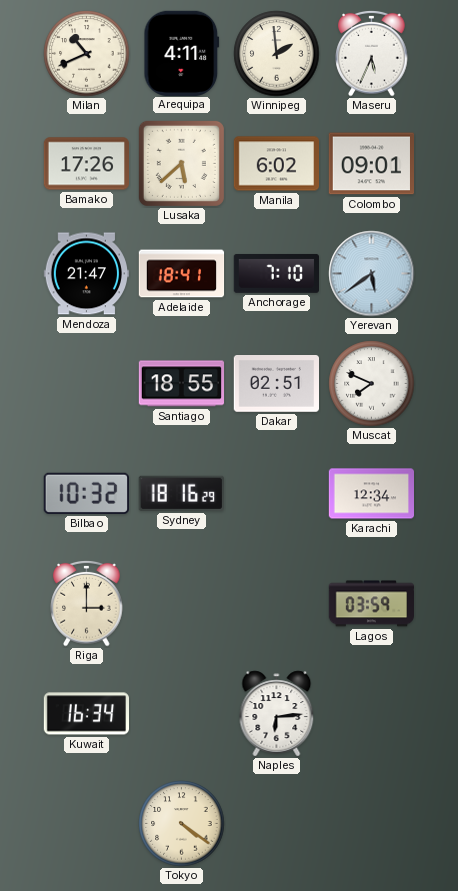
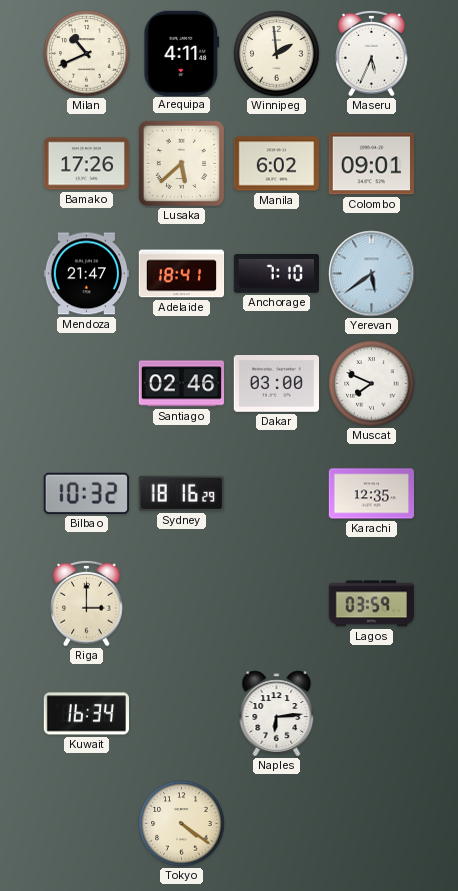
Santiago: 18:55 -> 02:46
Dakar: 02:51 -> 03:00
Karachi: 12:34 -> 12:35
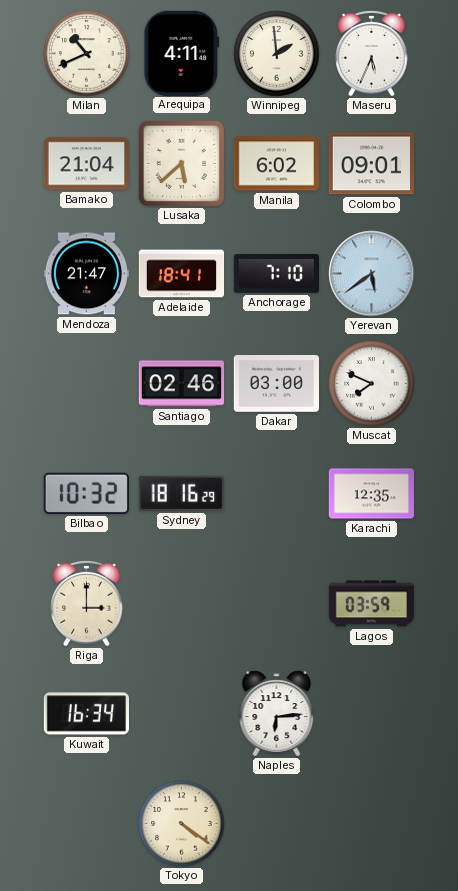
Bamako: 17:26 -> 21:04
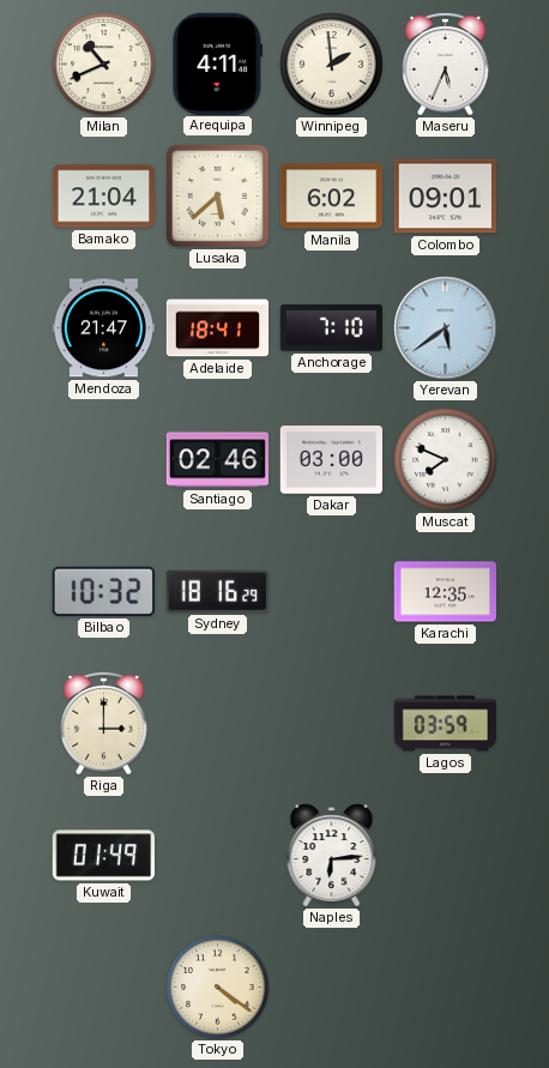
Kuwait: 16:34 -> 01:49
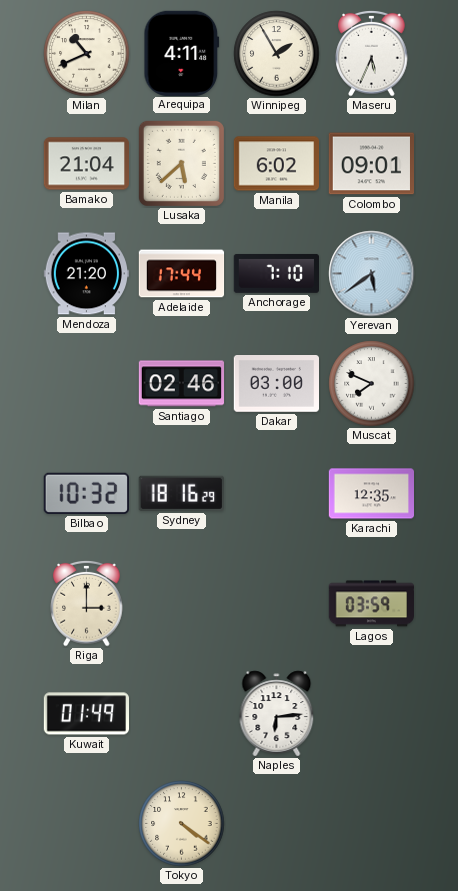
Winnipeg: 1:59 -> 1:55
Mendoza: 21:47 -> 21:20
Adelaide: 18:41 -> 17:44
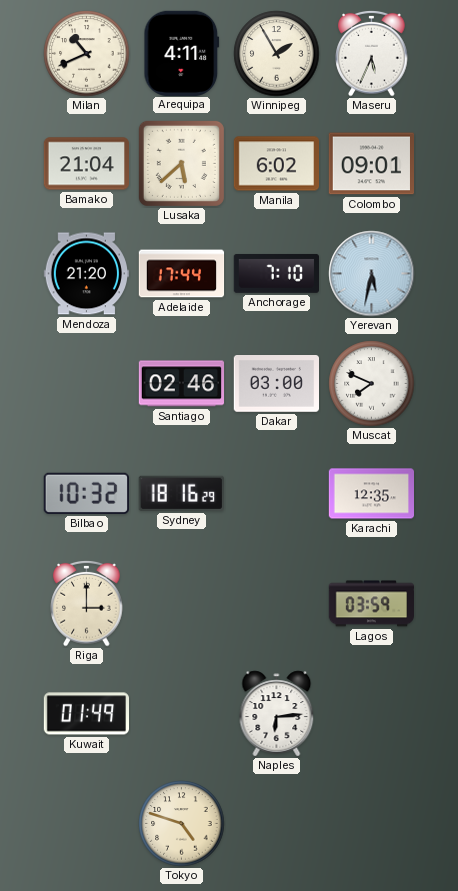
Yerevan: 5:39 -> 5:32
Tokyo: 4:21 -> 4:48
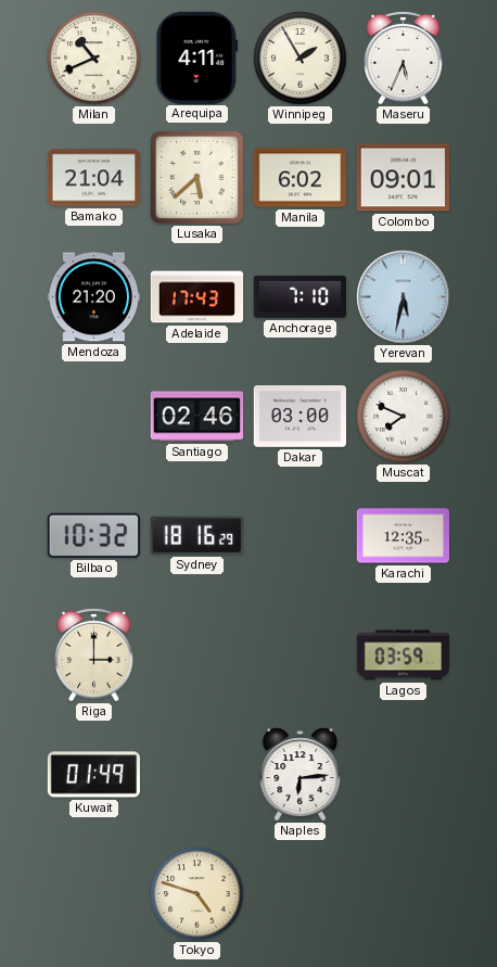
Adelaide: 17:44 -> 17:43
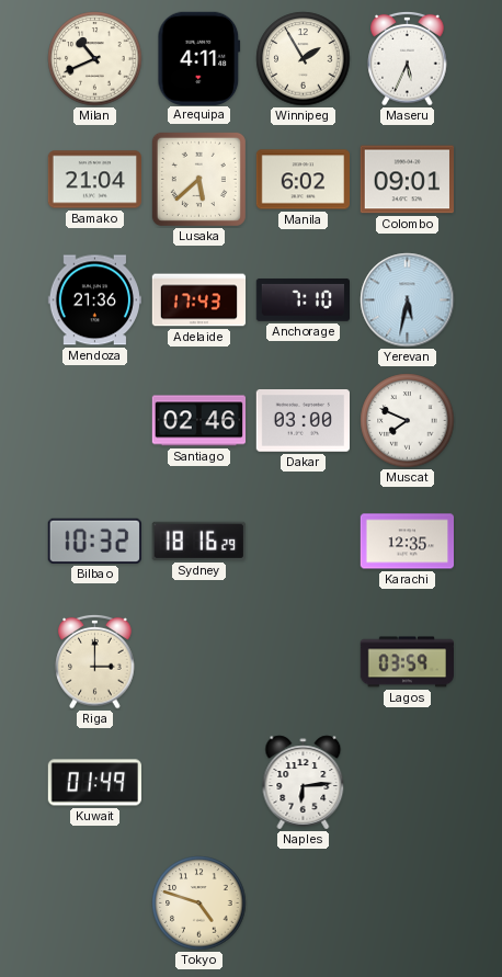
Mendoza: 21:20 -> 21:36
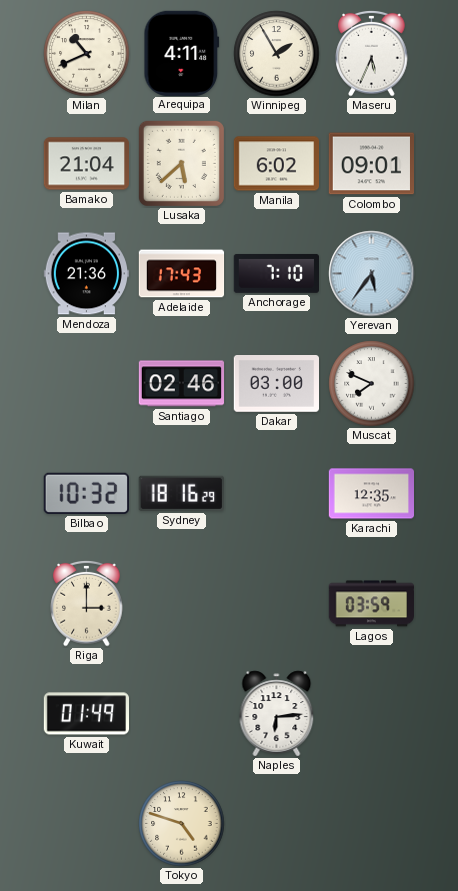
Yerevan: 5:32 -> 5:36
